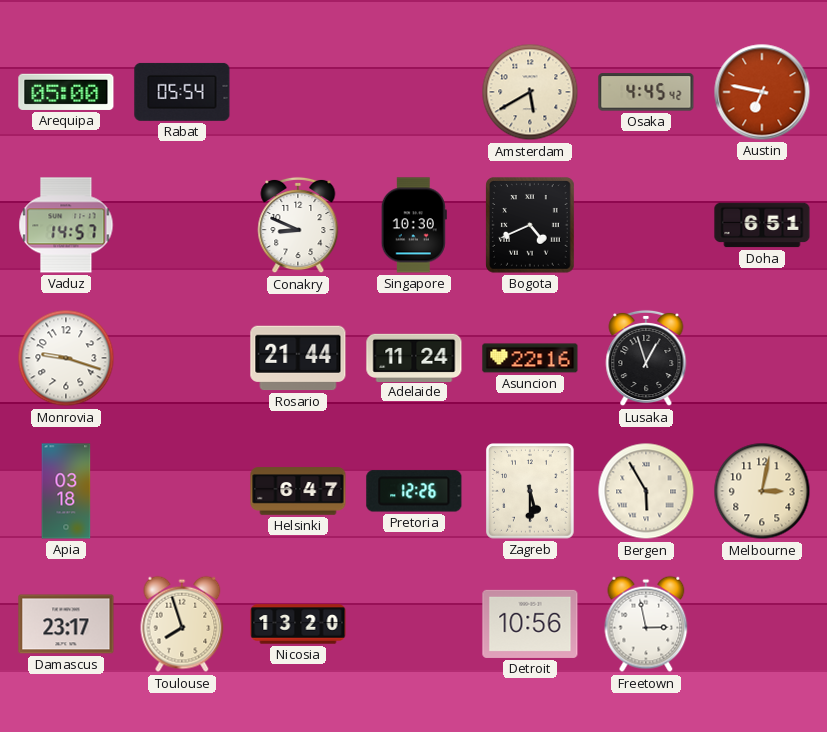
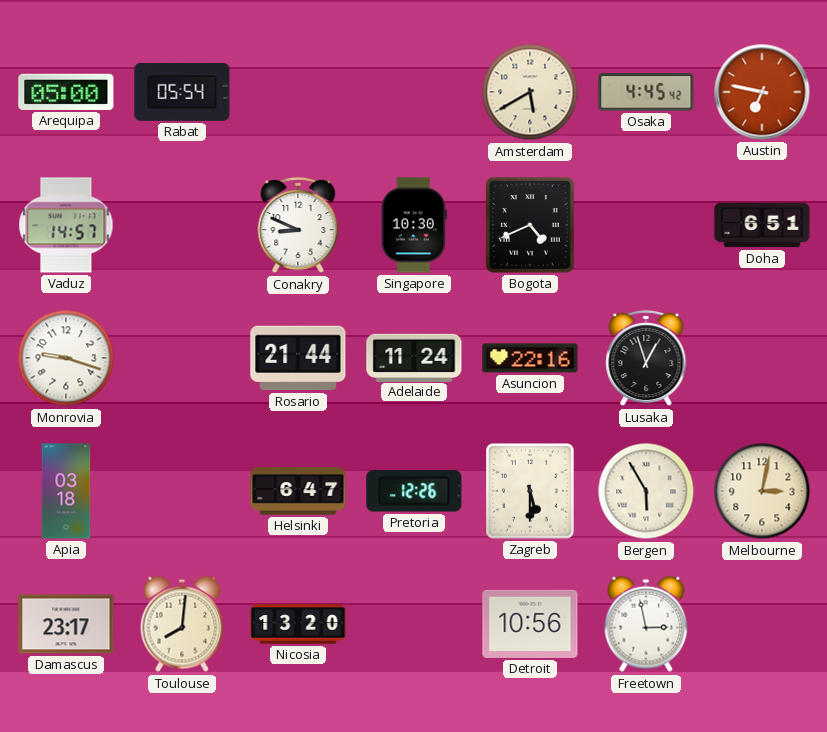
Toulouse: 7:57 -> 8:01
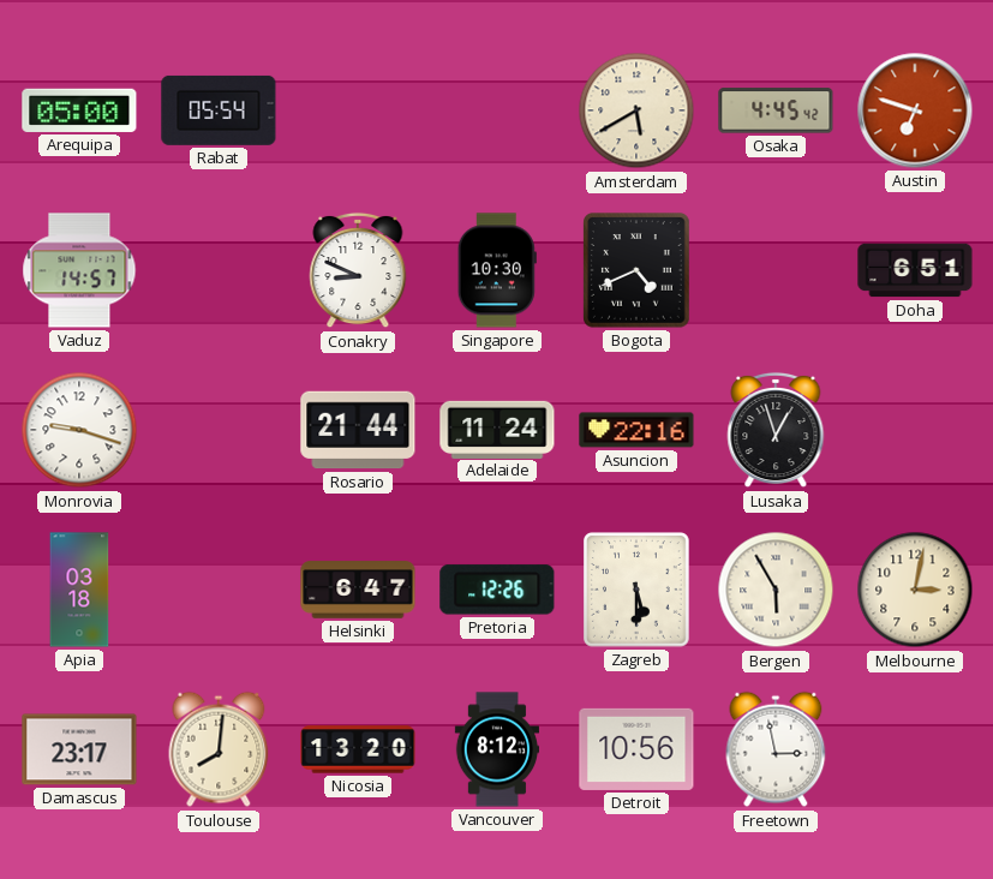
Austin: 6:47 -> 6:48
Vancouver: none -> 8:12
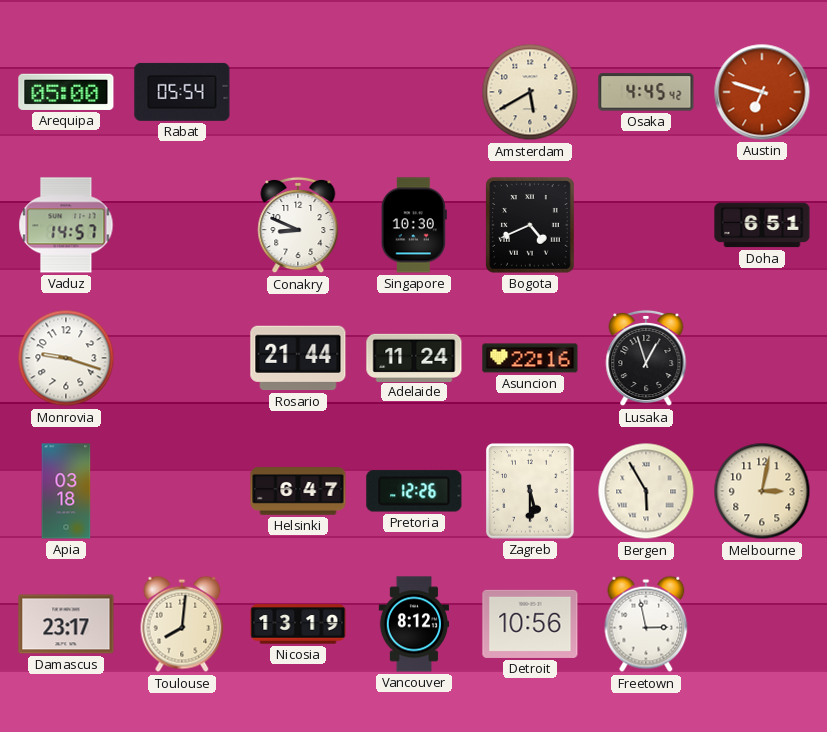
Nicosia: 13:20 -> 13:19
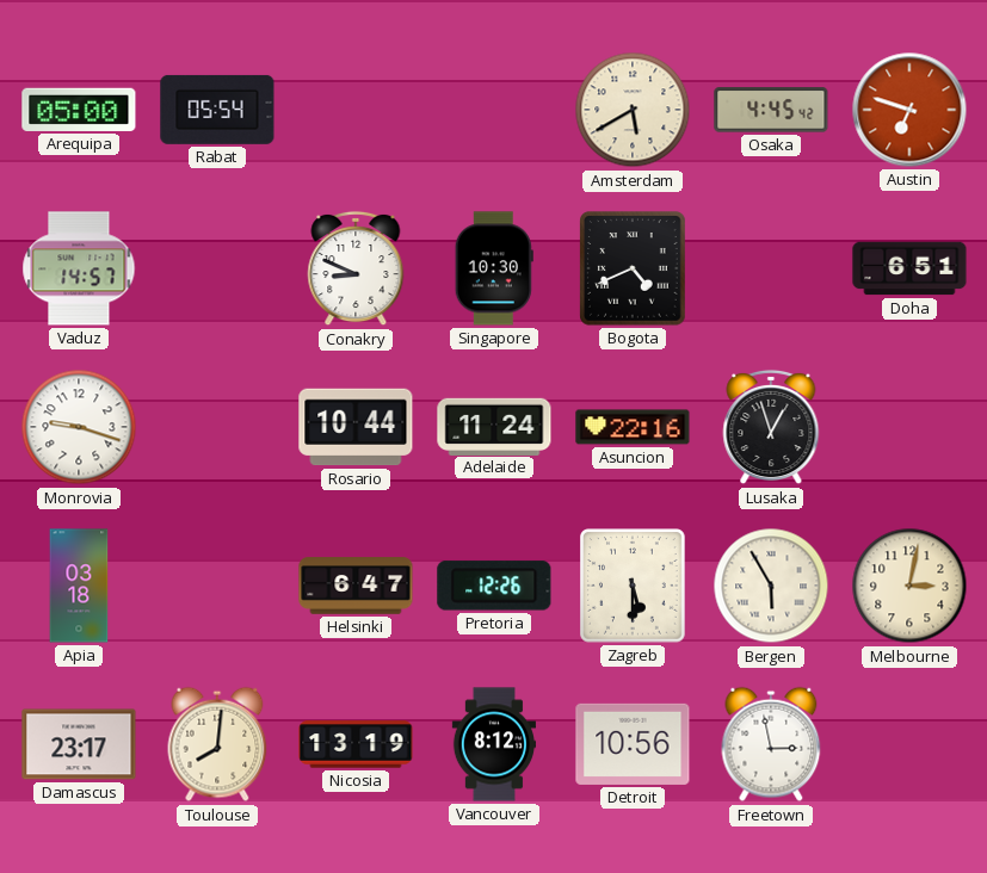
Rosario: 21:44 -> 10:44
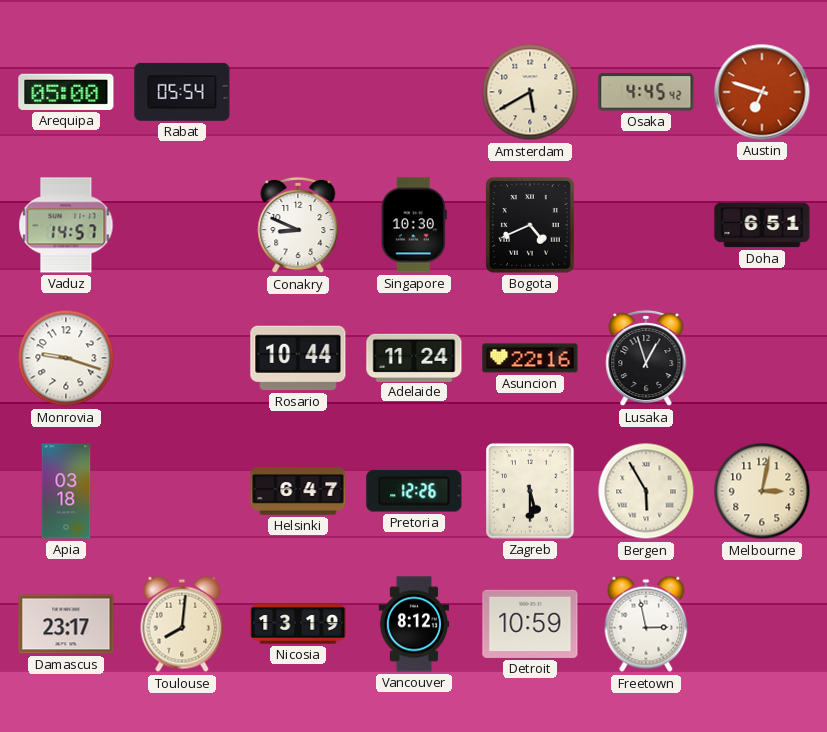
Detroit: 10:56 -> 10:59
